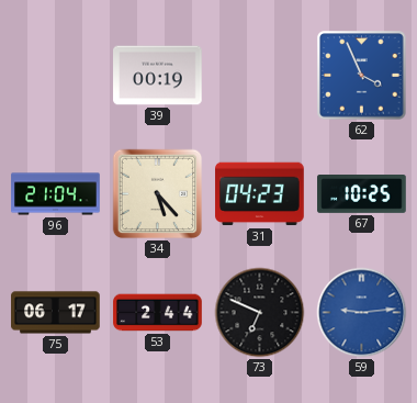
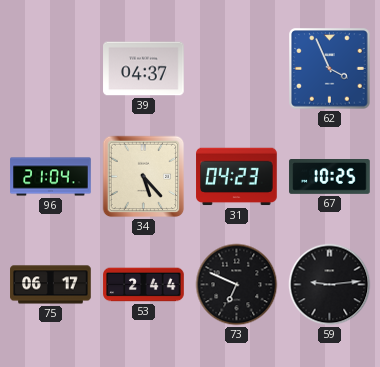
39: 00:19 -> 04:37
59 dial: blue -> black
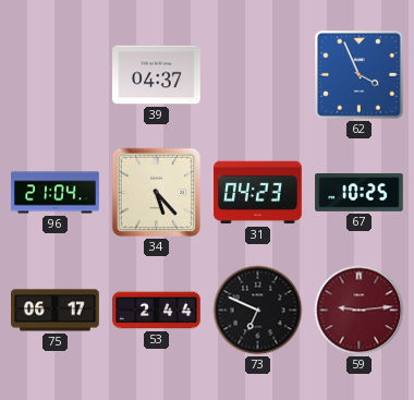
59 dial: black -> burgundy
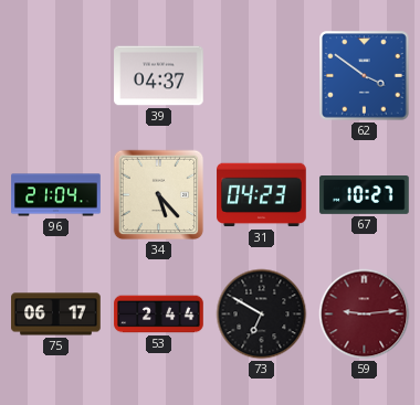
62: 3:56 -> 3:51
67: 10:25 -> 10:27
73: 6:49 -> 6:50
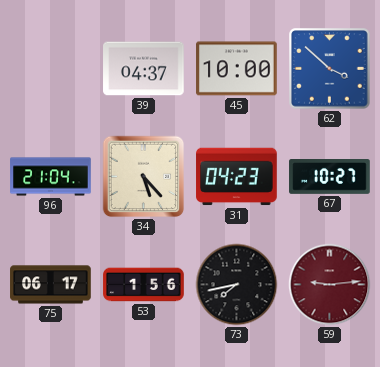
45: none -> 10:00
62: 3:51 -> 3:52
53: 2:44 -> 1:56
73: 6:50 -> 7:43
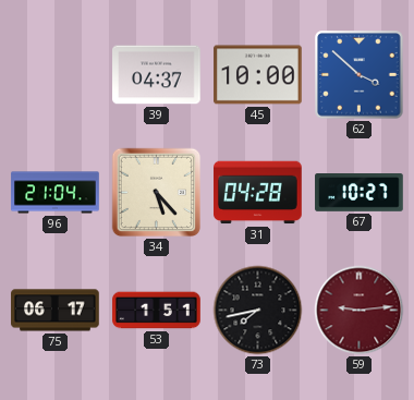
31: 04:23 -> 04:28
53: 1:56 -> 1:51
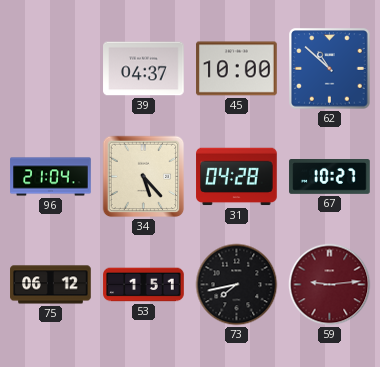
62: 3:52 -> 10:52
75: 06:17 -> 06:12
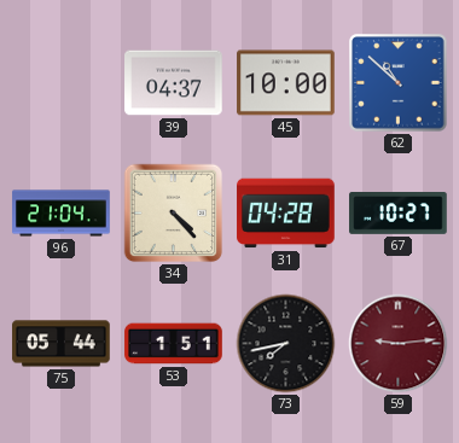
34: 5:23 -> 4:23
75: 06:12 -> 05:44
